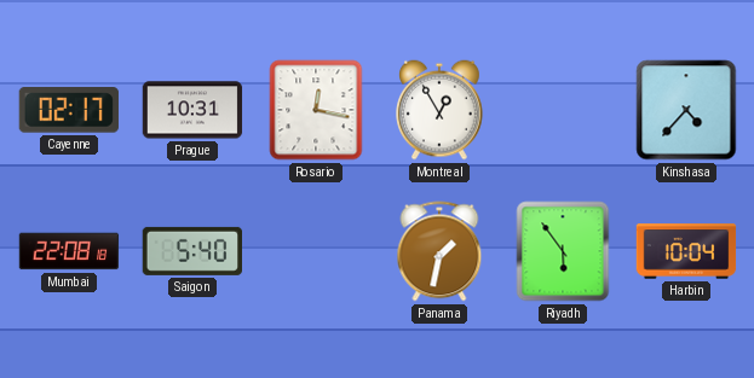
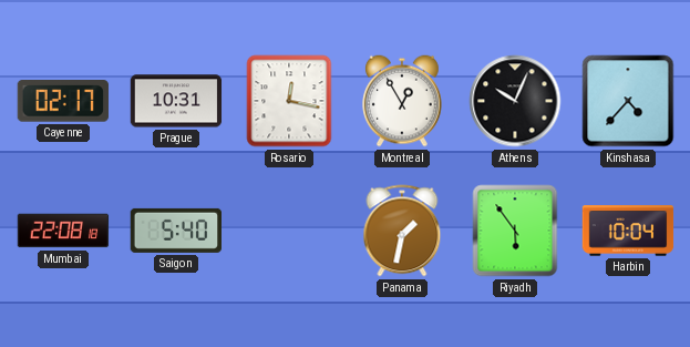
Athens: none -> 10:04
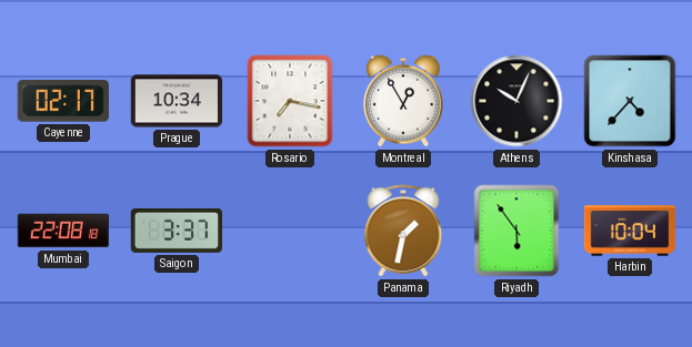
Prague: 10:31 -> 10:34
Rosario: 12:17 -> 7:17
Saigon: 5:40 -> 3:37
